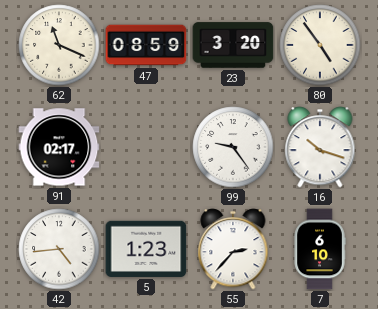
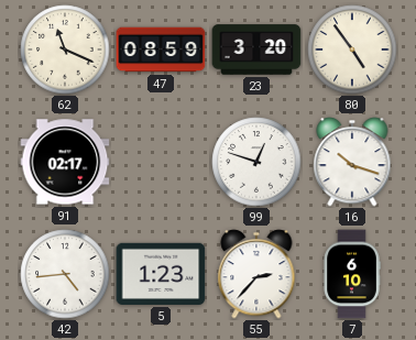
99: 9:24 -> 12:48
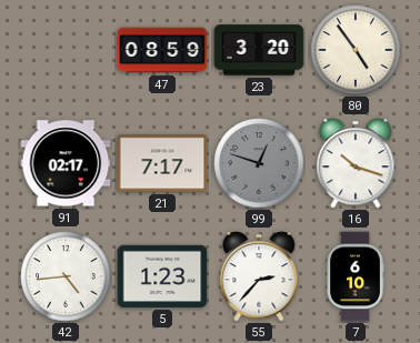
62: 11:19 -> none
21: none -> 7:17
99 dial: white -> grey
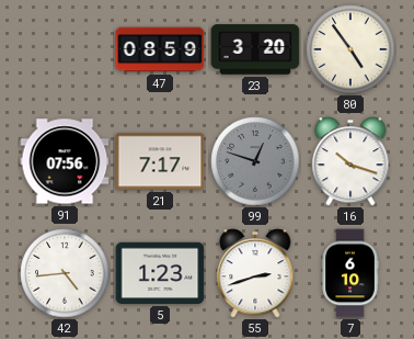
91: 02:17 -> 07:56
55: 2:37 -> 2:42
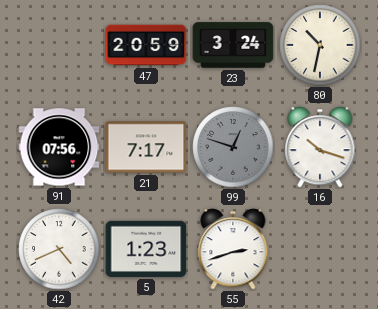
47: 08:59 -> 20:59
23: 3:20 -> 3:24
80: 4:54 -> 10:32
42: 4:44 -> 4:41
7: 6:10 -> none
